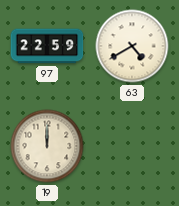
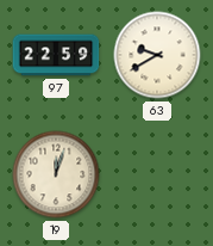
63: 4:40 -> 9:40
19: 12:00 -> 12:03
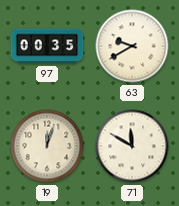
97: 22:59 -> 00:35
71: none -> 11:50
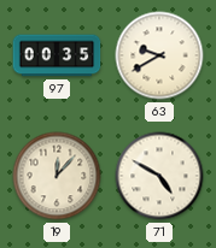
19: 12:03 -> 12:07
71: 11:50 -> 4:50
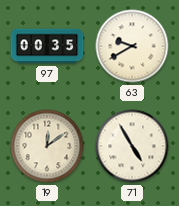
19: 12:07 -> 12:09
71: 4:50 -> 4:55
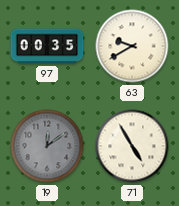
19 dial: cream -> grey
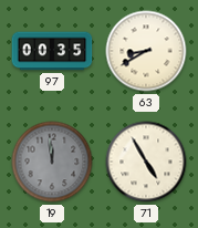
63: 9:40 -> 8:40
19: 12:09 -> 11:59
